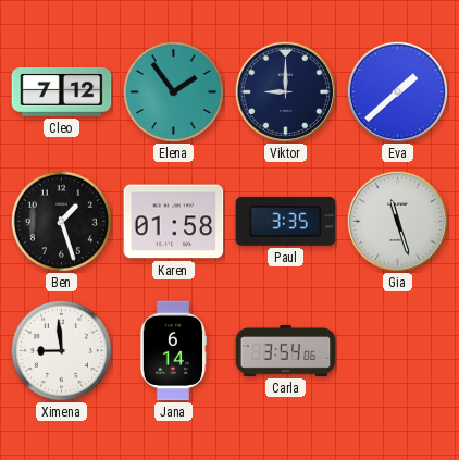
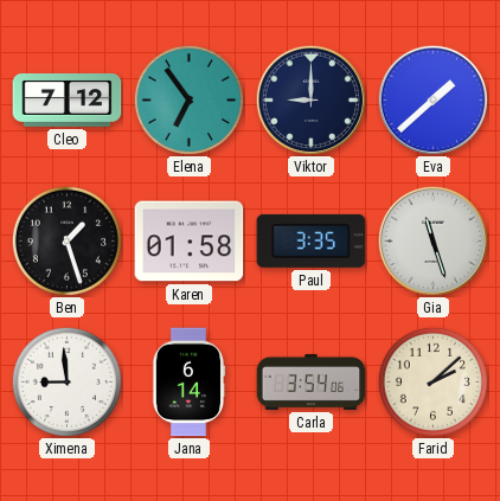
Elena: 1:54 -> 6:54
Farid: none -> 2:08
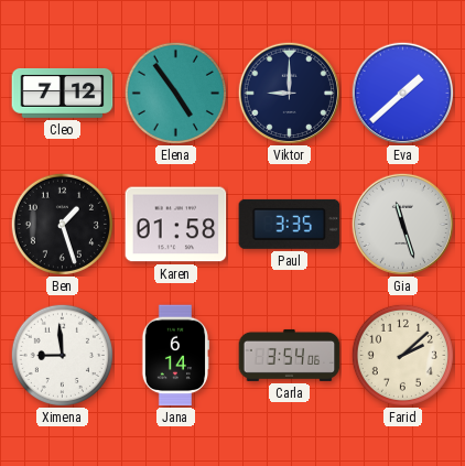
Elena: 6:54 -> 4:54
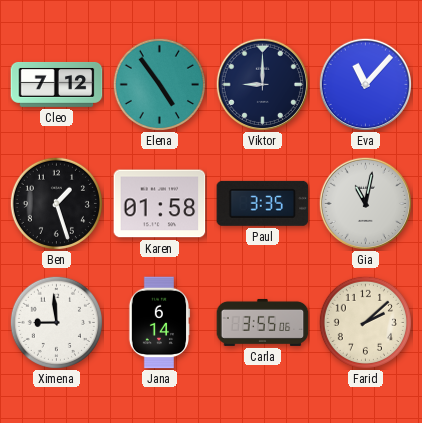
Eva: 1:38 -> 11:07
Gia: 11:27 -> 11:02
Carla: 3:54 -> 3:55
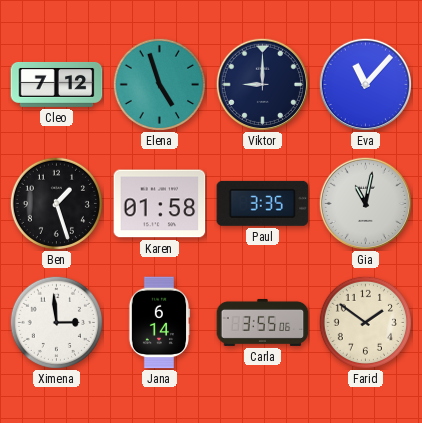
Elena: 4:54 -> 4:57
Ximena: 8:59 -> 2:59
Farid: 2:08 -> 1:51
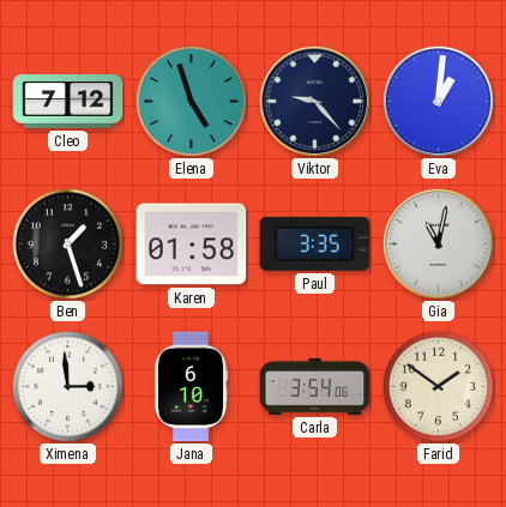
Viktor: 9:00 -> 9:23
Eva: 11:07 -> 1:01
Jana: 6:14 -> 6:10
Carla: 3:55 -> 3:54
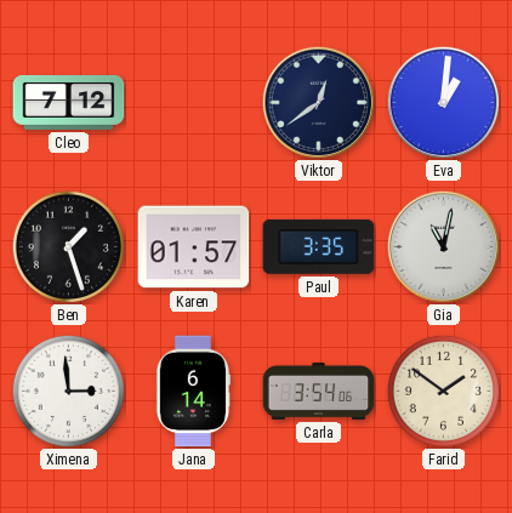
Elena: 4:57 -> none
Viktor: 9:23 -> 12:39
Karen: 01:58 -> 01:57
Jana: 6:10 -> 6:14
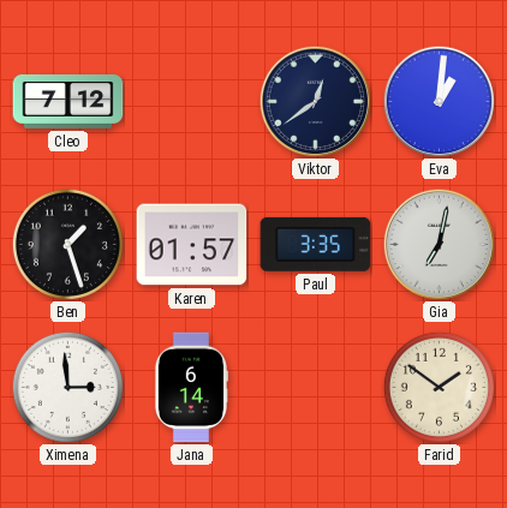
Gia: 11:02 -> 7:02
Carla: 3:54 -> none
